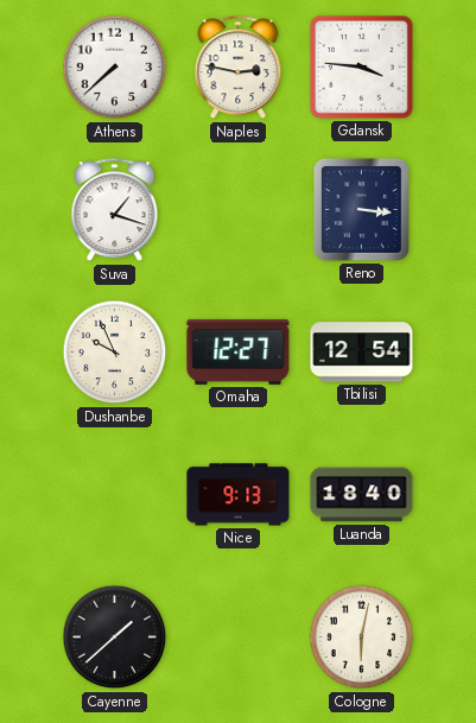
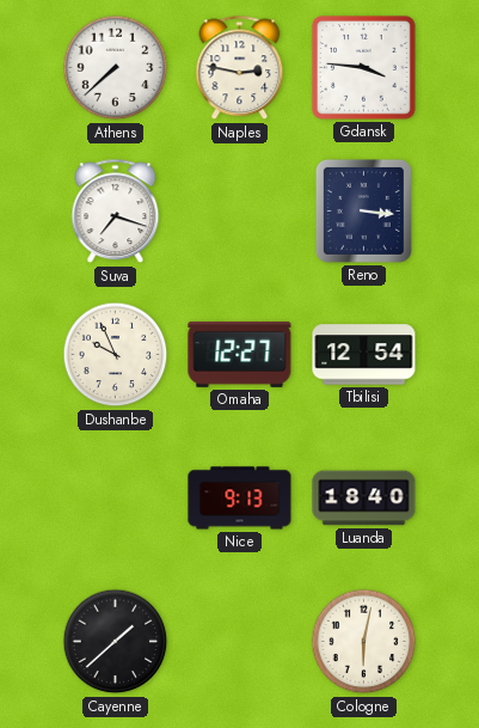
Suva: 1:18 -> 7:18
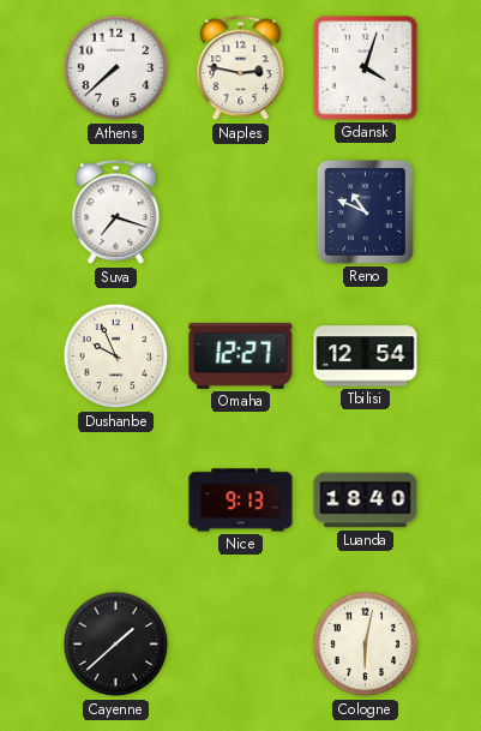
Gdansk: 3:46 -> 4:03
Reno: 3:16 -> 10:49
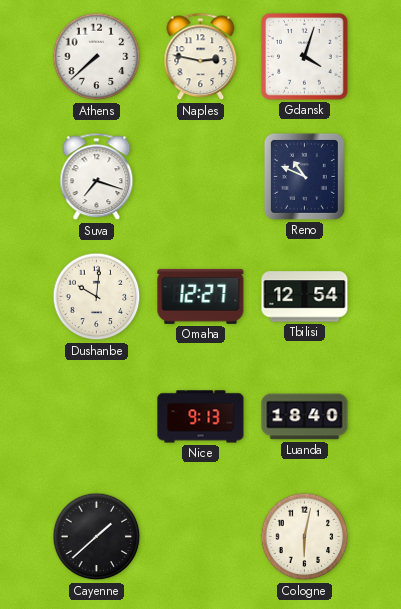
Dushanbe: 9:56 -> 10:01
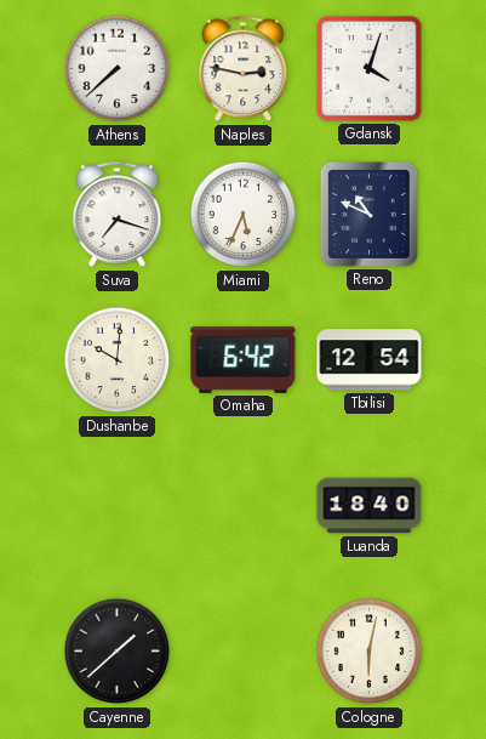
Miami: none -> 5:34
Omaha: 12:27 -> 6:42
Nice: 9:13 -> none
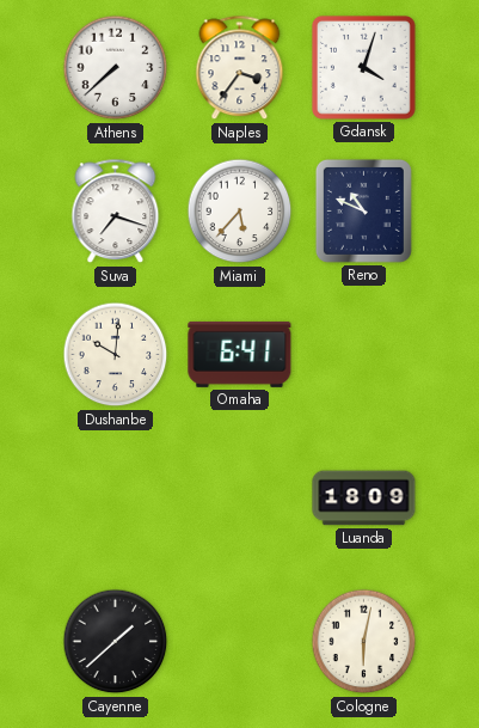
Naples: 2:47 -> 3:36
Miami: 5:34 -> 5:37
Omaha: 6:42 -> 6:41
Tbilisi: 12:54 -> none
Luanda: 18:40 -> 18:09
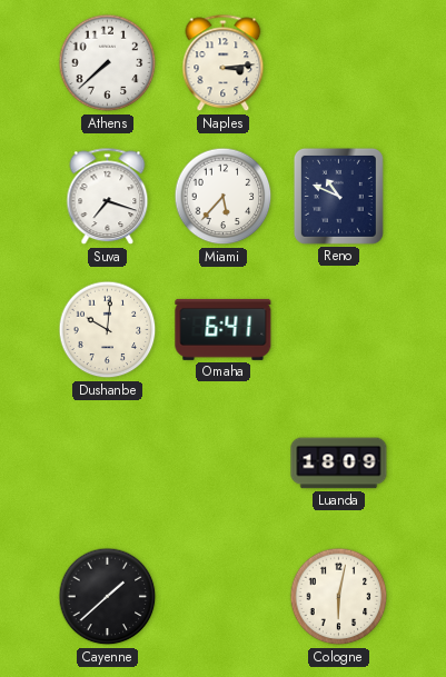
Naples: 3:36 -> 3:14
Gdansk: 4:03 -> none
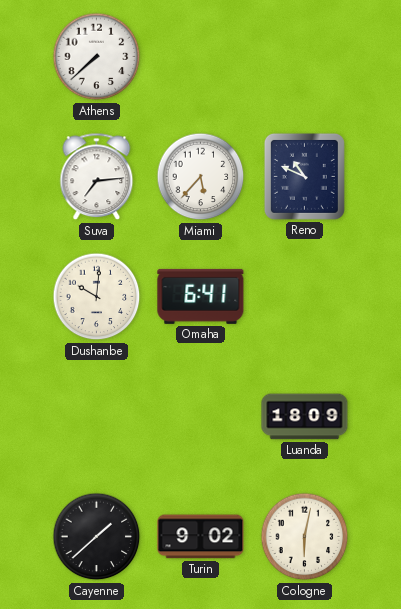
Naples: 3:14 -> none
Suva: 7:18 -> 7:14
Turin: none -> 9:02
